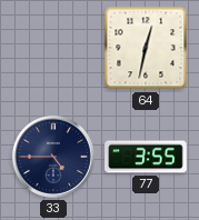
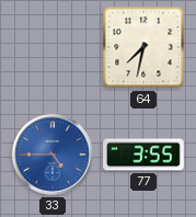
64: 12:32 -> 7:32
33 dial: navy -> blue
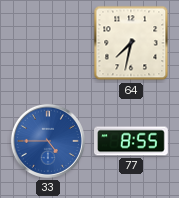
77: 3:55 -> 8:55
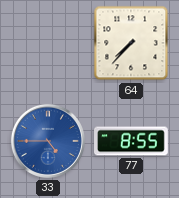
64: 7:32 -> 7:37
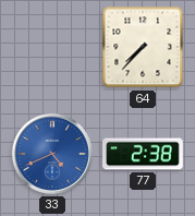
33: 4:45 -> 4:41
77: 8:55 -> 2:38
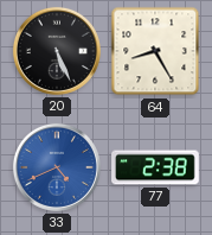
20: none -> 5:26
64: 7:37 -> 8:25
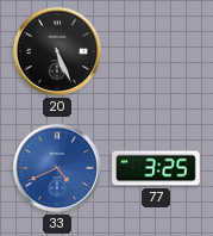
64: 8:25 -> none
77: 2:38 -> 3:25
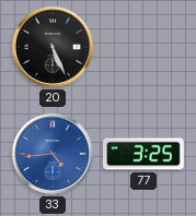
33: 4:41 -> 4:44
